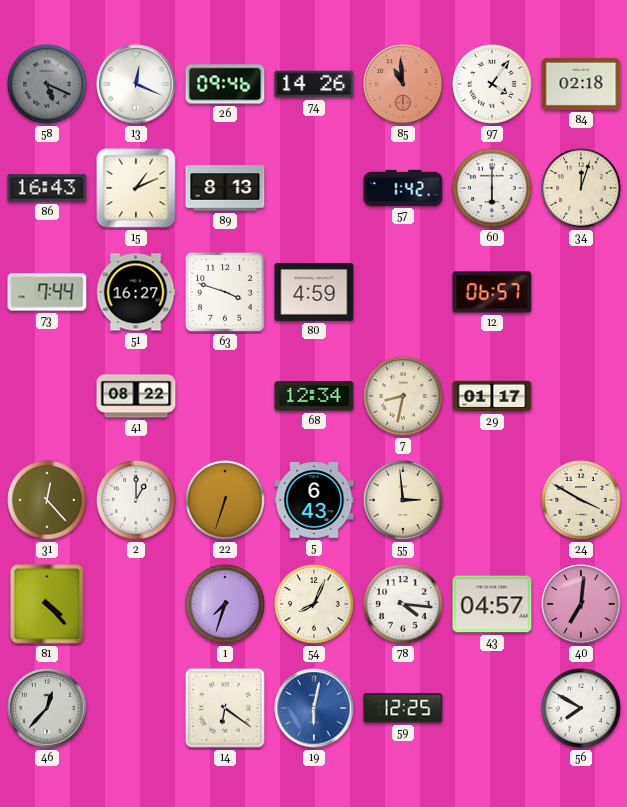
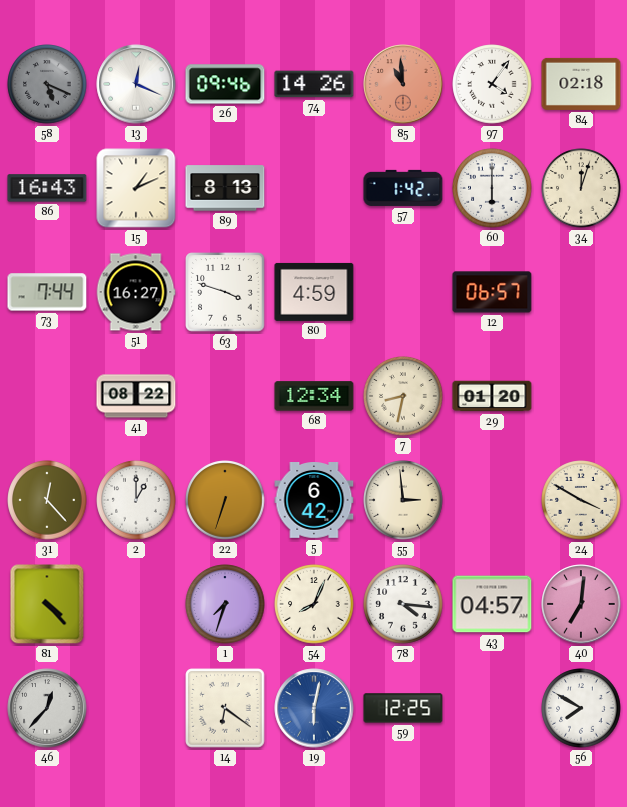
29: 01:17 -> 01:20
5: 6:43 -> 6:42
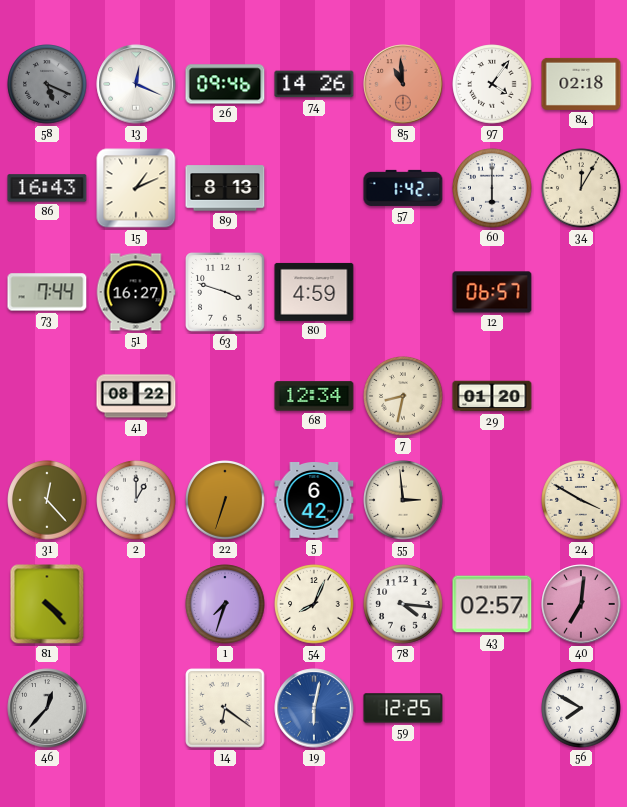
34: 12:03 -> 12:05
43: 04:57 -> 02:57
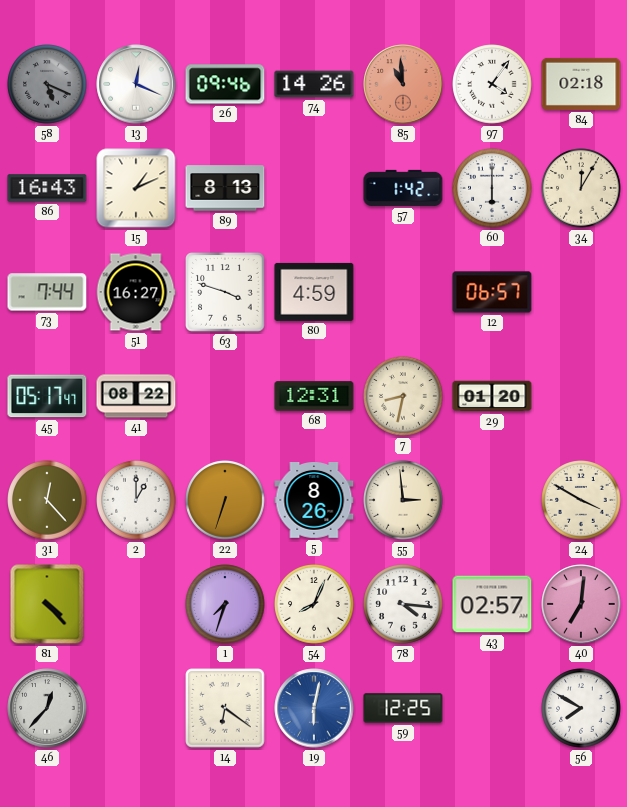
45: none -> 05:17
68: 12:34 -> 12:31
5: 6:42 -> 8:26
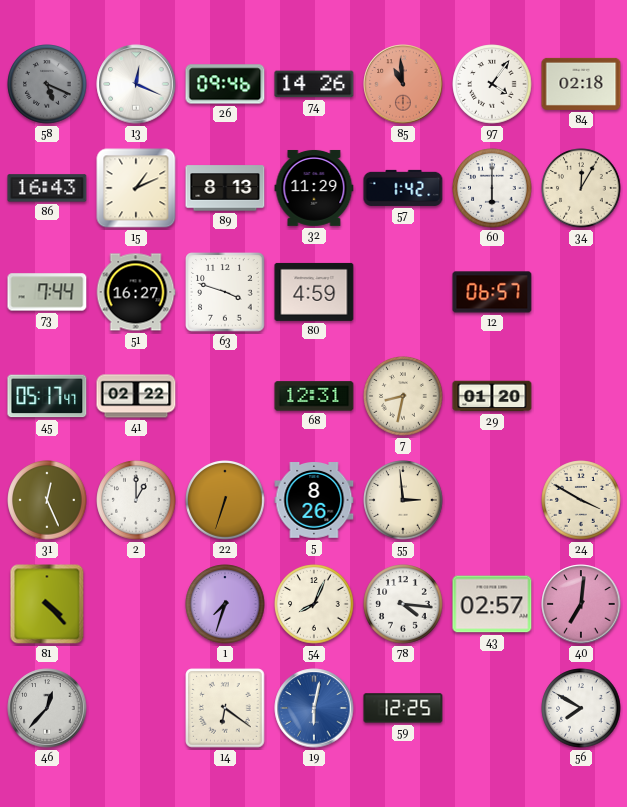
32: none -> 11:29
41: 08:22 -> 02:22
31: 12:23 -> 12:26
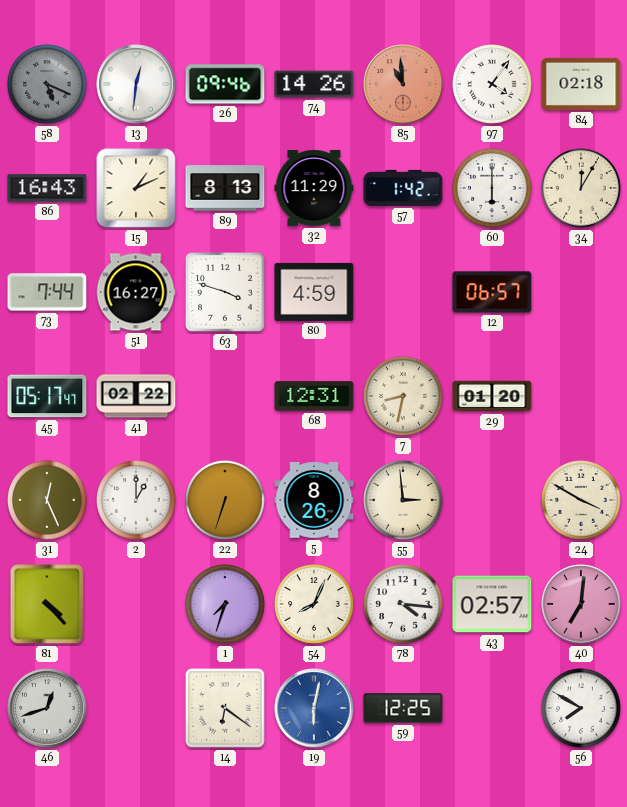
13: 12:19 -> 12:31
46: 12:37 -> 12:42
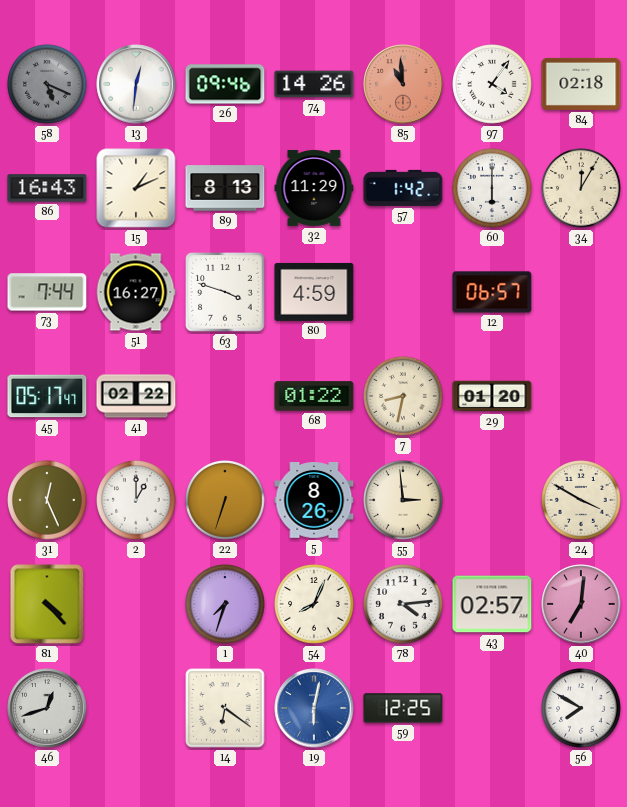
68: 12:31 -> 01:22
78: 4:16 -> 4:14
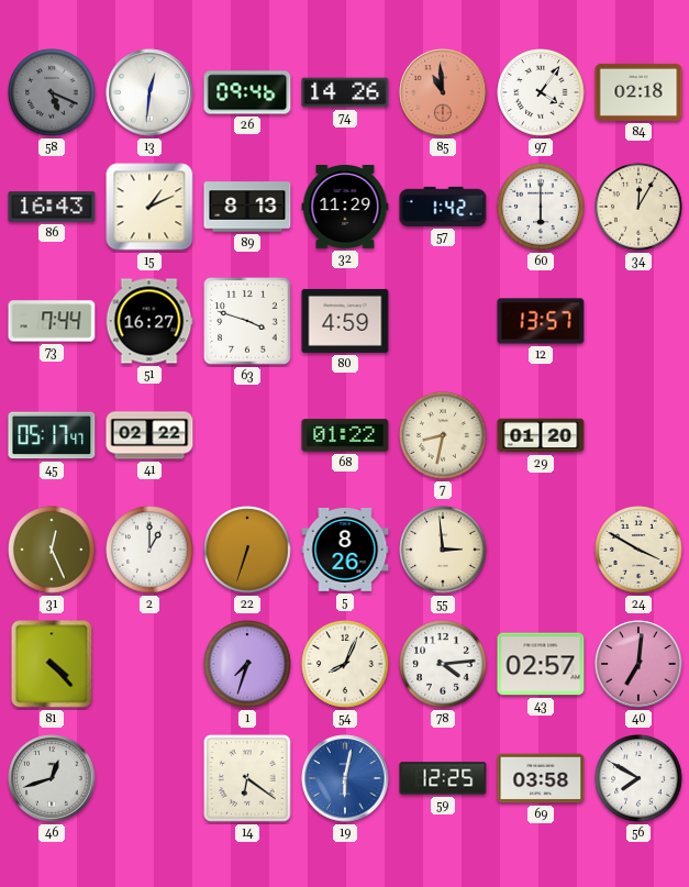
12: 06:57 -> 13:57
69: none -> 03:58
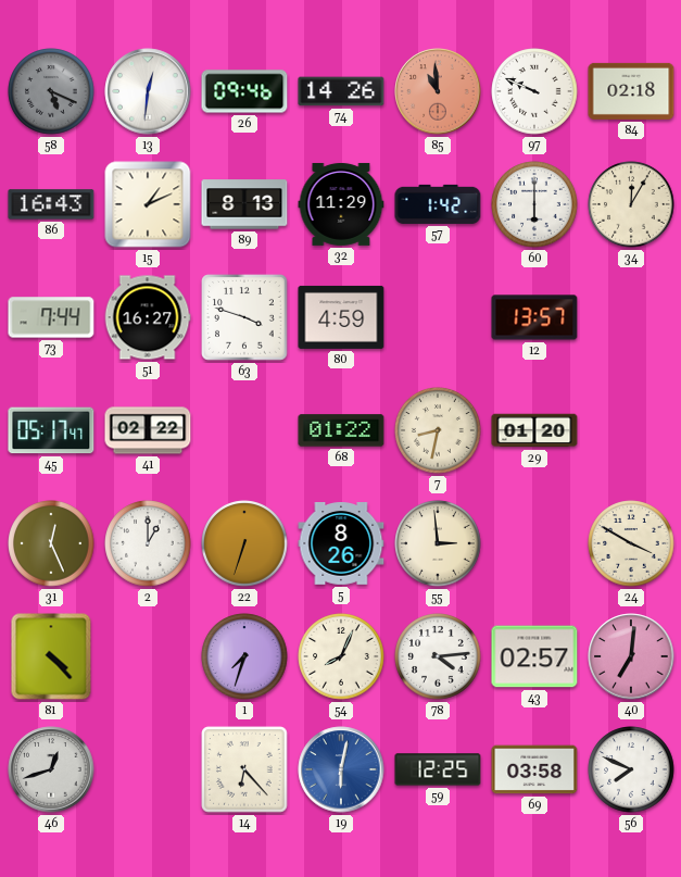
97: 4:06 -> 9:49
14: 6:21 -> 6:23
56: 7:50 -> 7:49
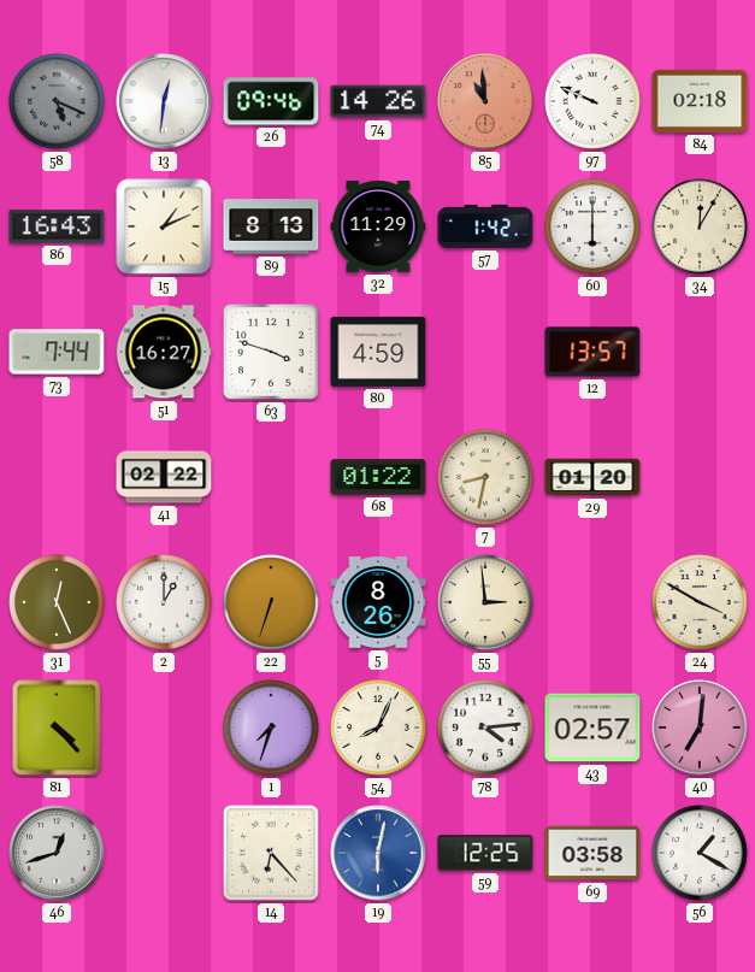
45: 05:17 -> none
56: 7:49 -> 1:20
